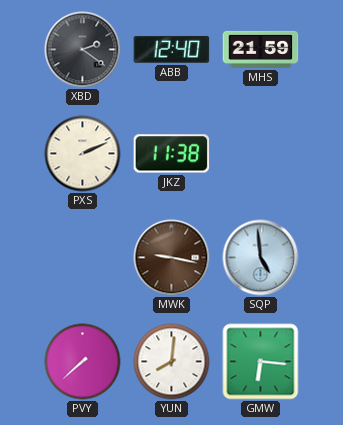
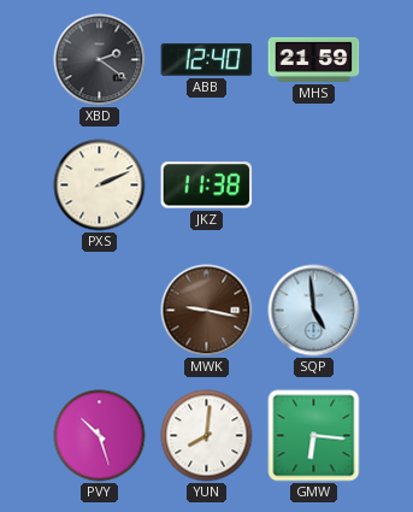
PVY: 7:38 -> 10:27
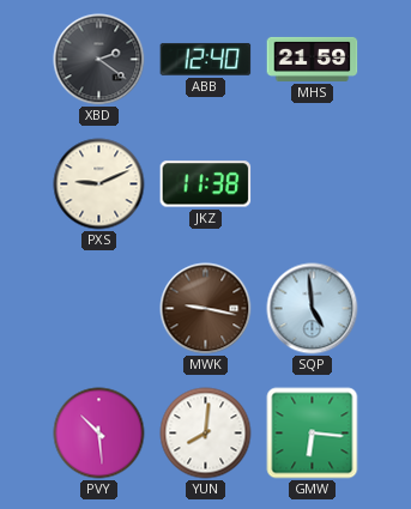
PXS: 2:11 -> 9:11
PVY: 10:27 -> 10:29
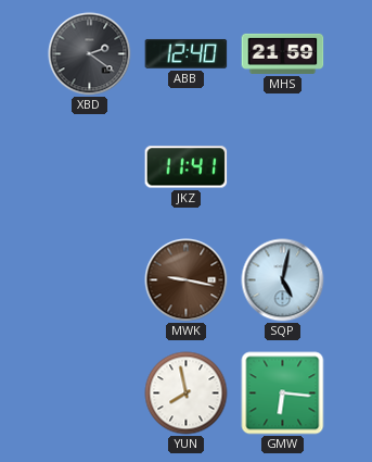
PXS: 9:11 -> none
JKZ: 11:38 -> 11:41
SQP: 4:59 -> 5:02
PVY: 10:29 -> none
YUN: 8:01 -> 7:58
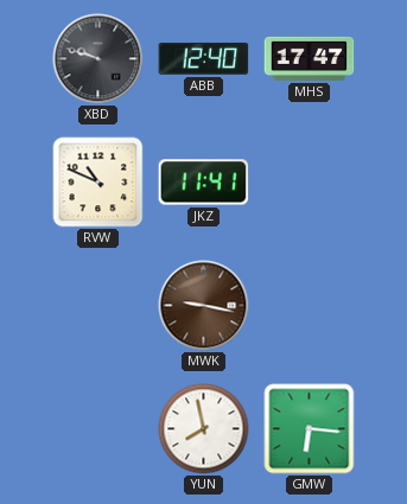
XBD: 2:21 -> 9:48
MHS: 21:59 -> 17:47
RVW: none -> 10:49
SQP: 5:02 -> none
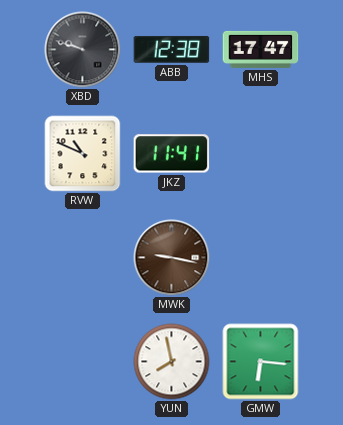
ABB: 12:40 -> 12:38
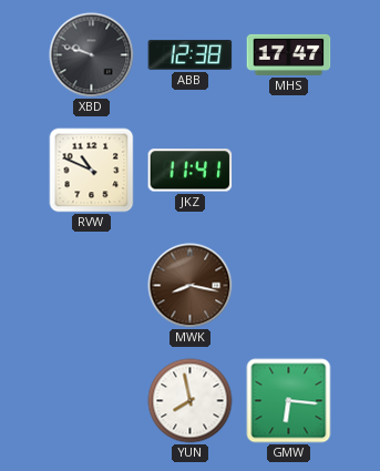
MWK: 9:17 -> 8:17
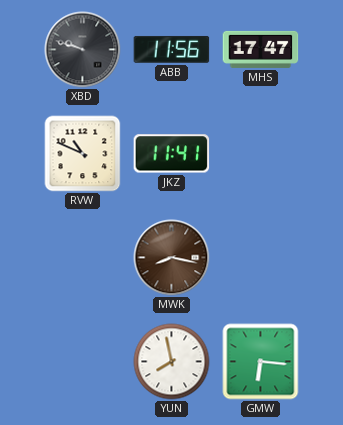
ABB: 12:38 -> 11:56
